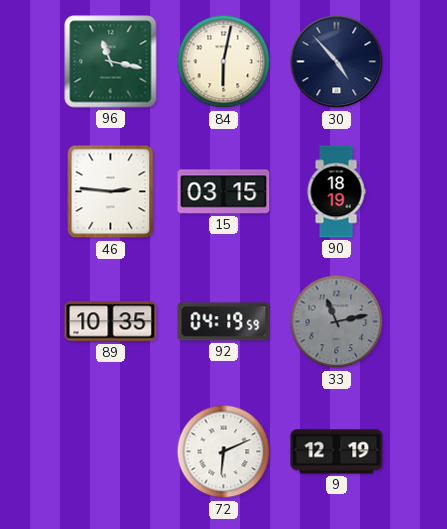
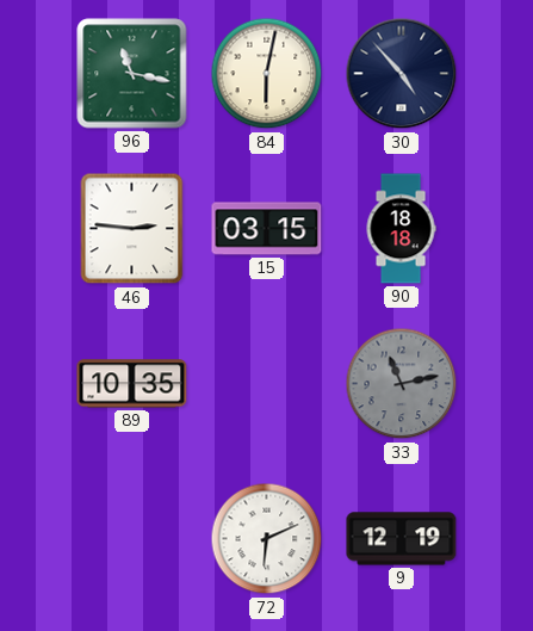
90: 18:19 -> 18:18
92: 04:19 -> none
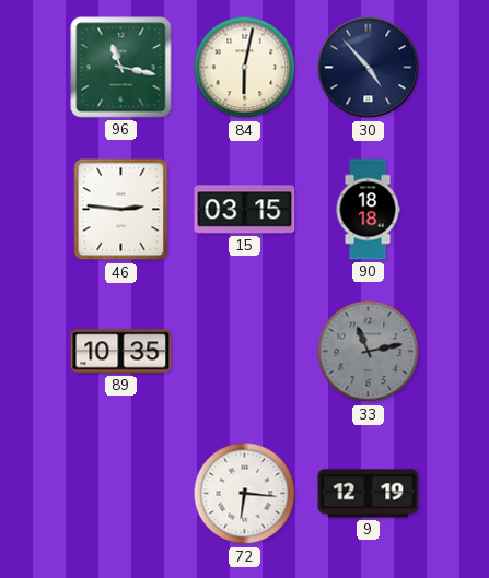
72: 6:11 -> 6:16
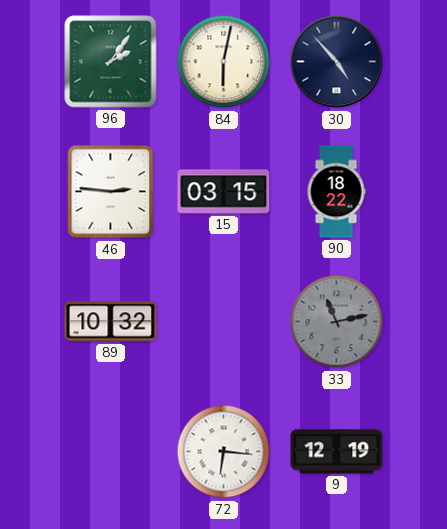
96: 11:17 -> 2:06
90: 18:18 -> 18:22
89: 10:35 -> 10:32
